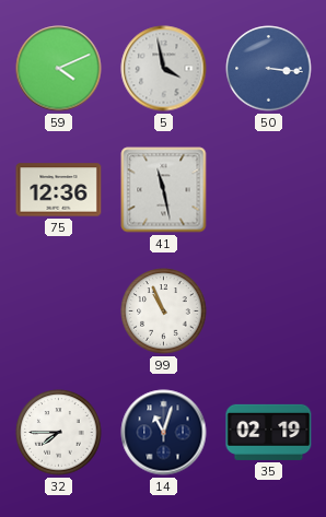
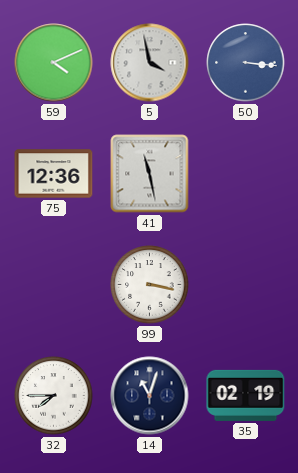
99: 10:56 -> 3:17
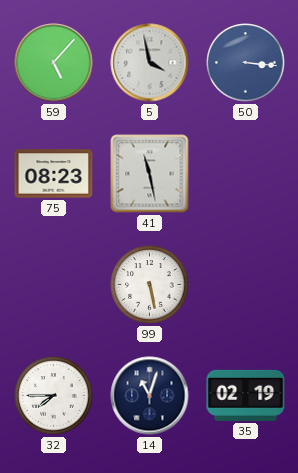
59: 4:11 -> 5:07
75: 12:36 -> 08:23
99: 3:17 -> 5:28
